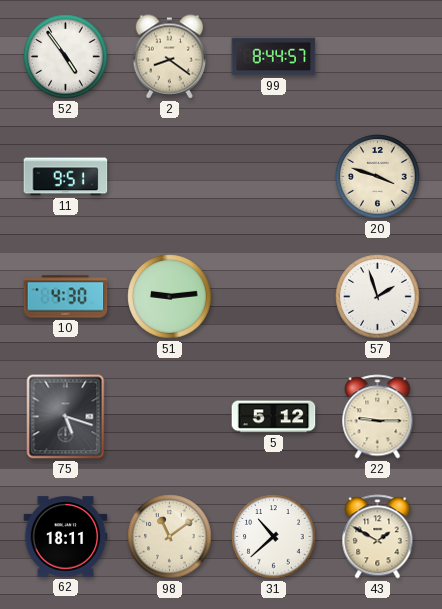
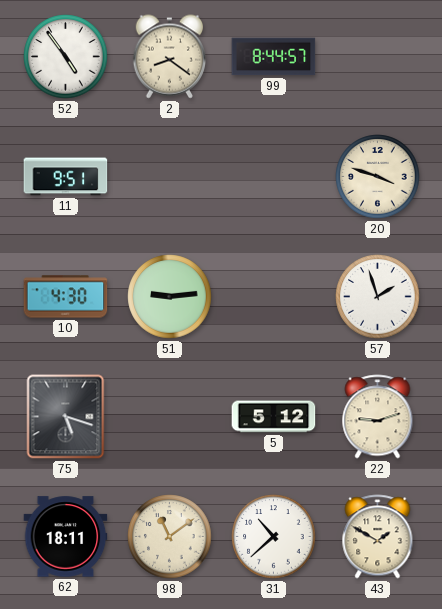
22: 9:15 -> 9:12
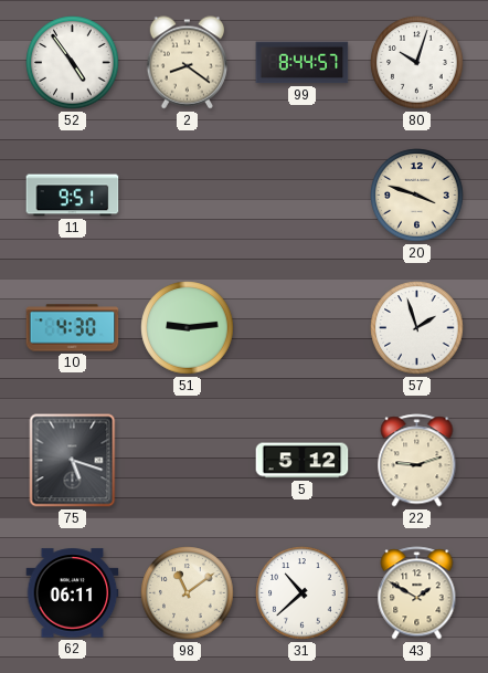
80: none -> 10:03
62: 18:11 -> 06:11
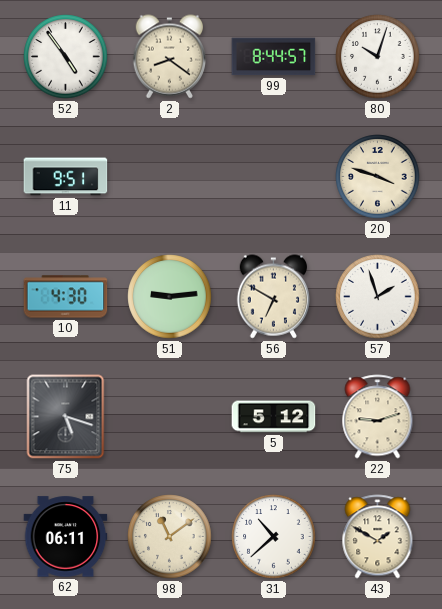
56: none -> 6:50
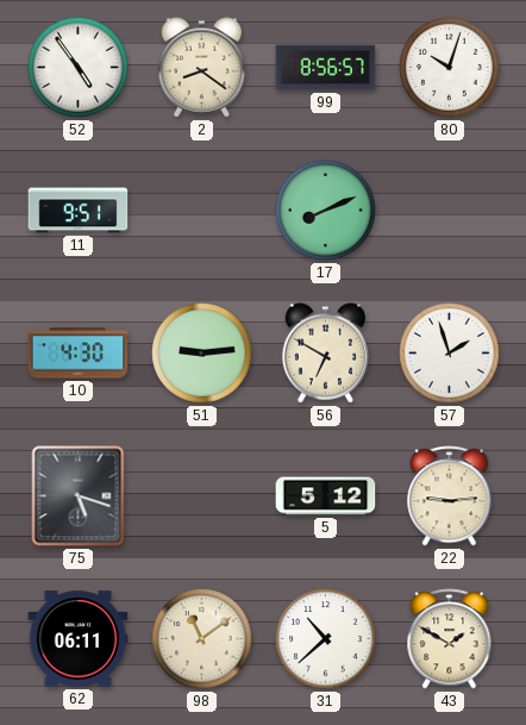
99: 8:44 -> 8:56
17: none -> 8:11
20: 3:48 -> none
22: 9:12 -> 9:14
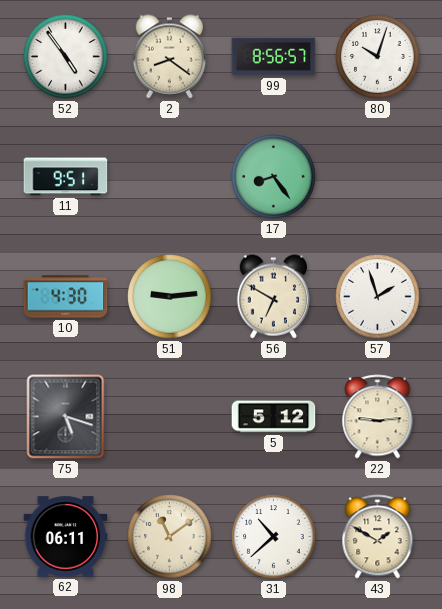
17: 8:11 -> 8:24
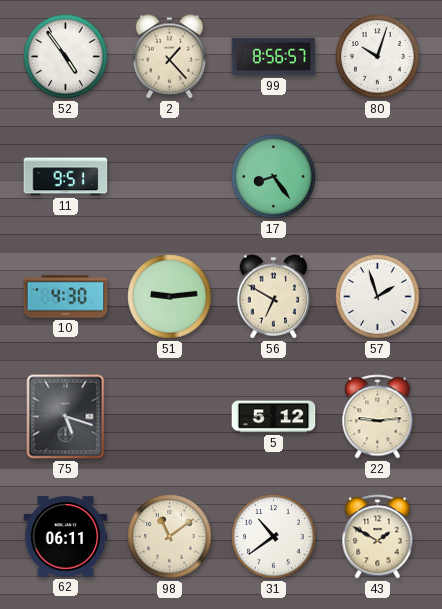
2: 8:21 -> 1:23
31: 10:38 -> 10:39
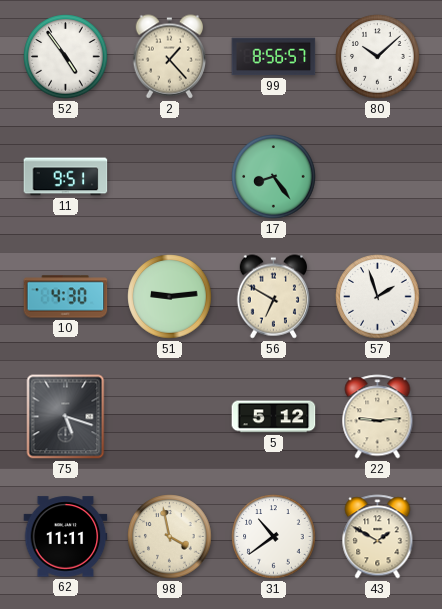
80: 10:03 -> 10:08
62: 06:11 -> 11:11
98: 11:09 -> 3:58
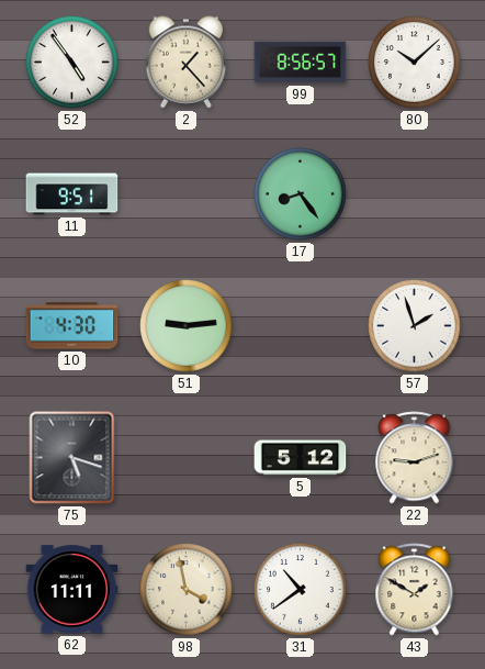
56: 6:50 -> none
22: 9:14 -> 9:12
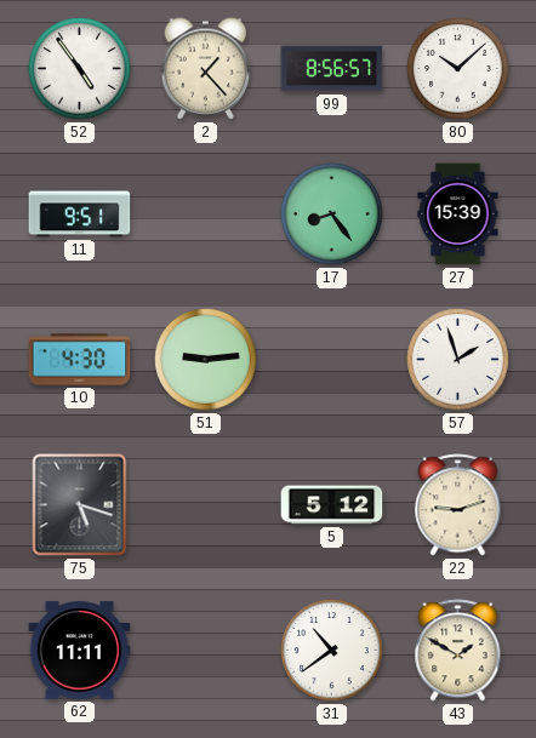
27: none -> 15:39
98: 3:58 -> none
